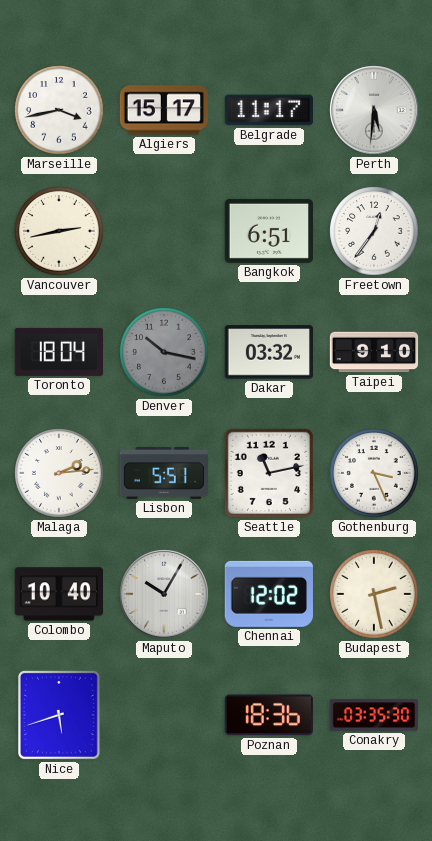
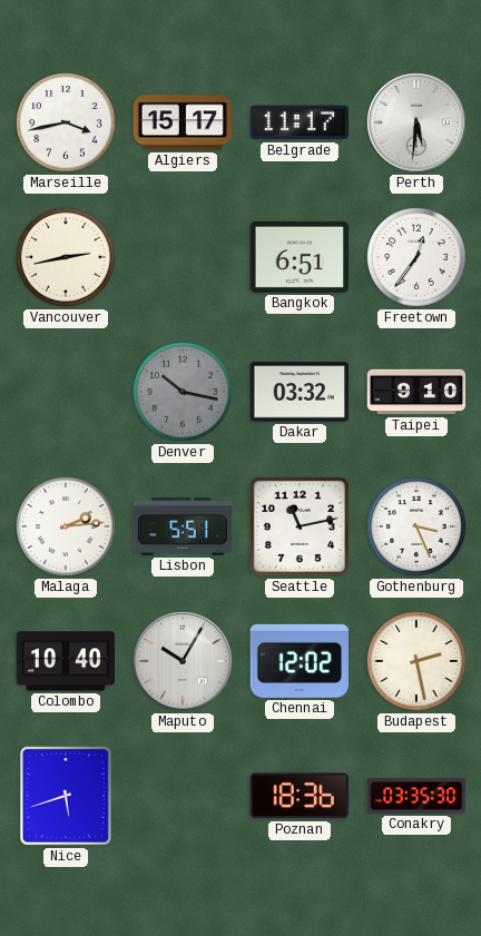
Toronto: 18:04 -> none
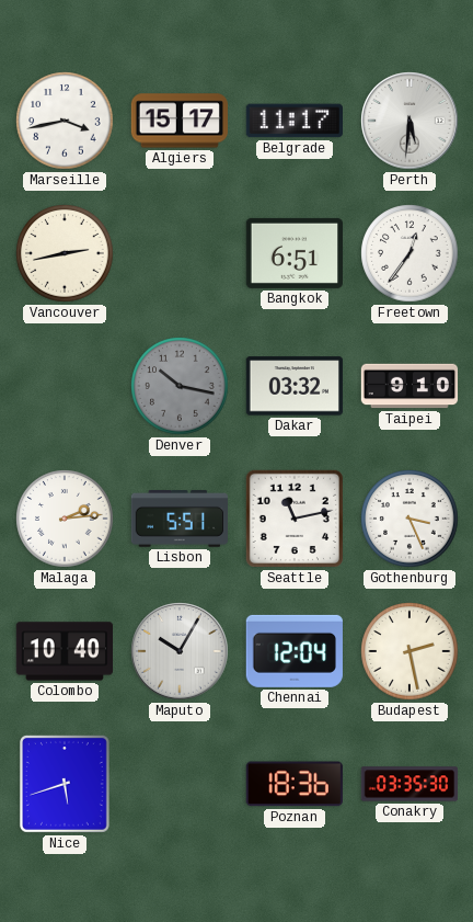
Chennai: 12:02 -> 12:04
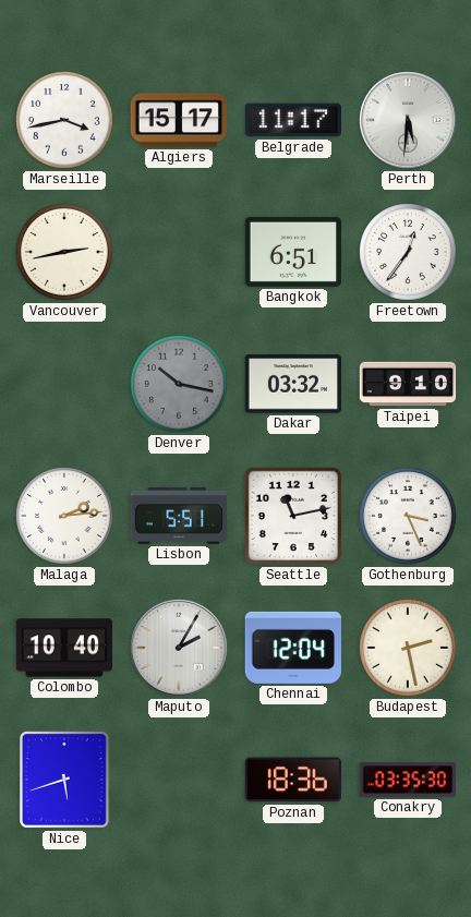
Maputo: 10:05 -> 2:05
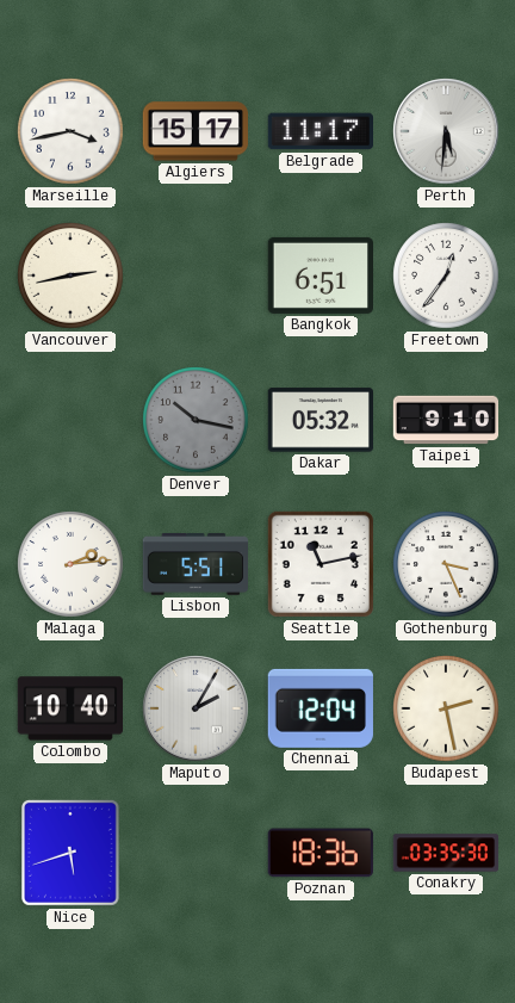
Dakar: 03:32 -> 05:32
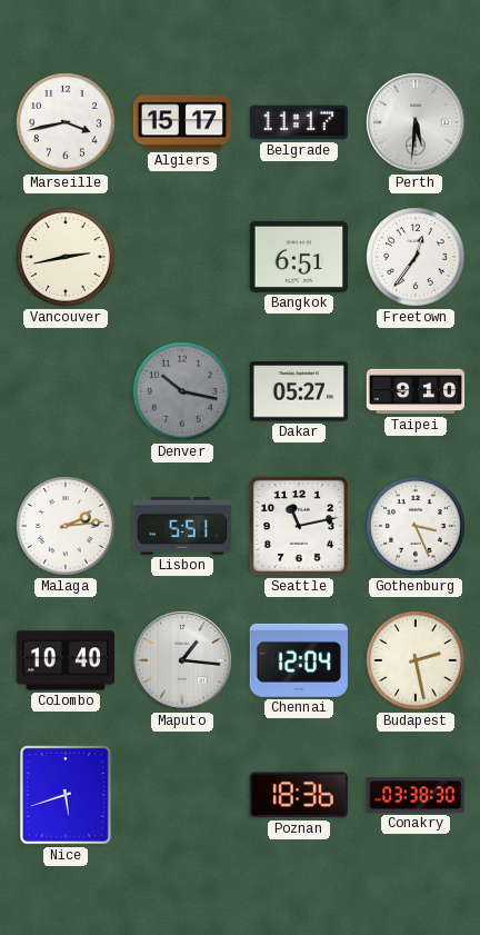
Dakar: 05:32 -> 05:27
Maputo: 2:05 -> 1:16
Conakry: 03:35 -> 03:38
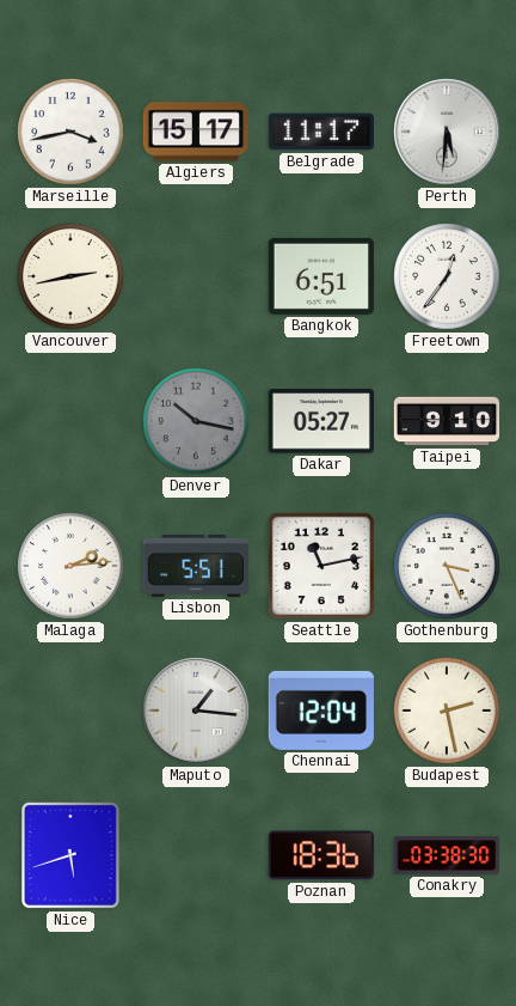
Colombo: 10:40 -> none
